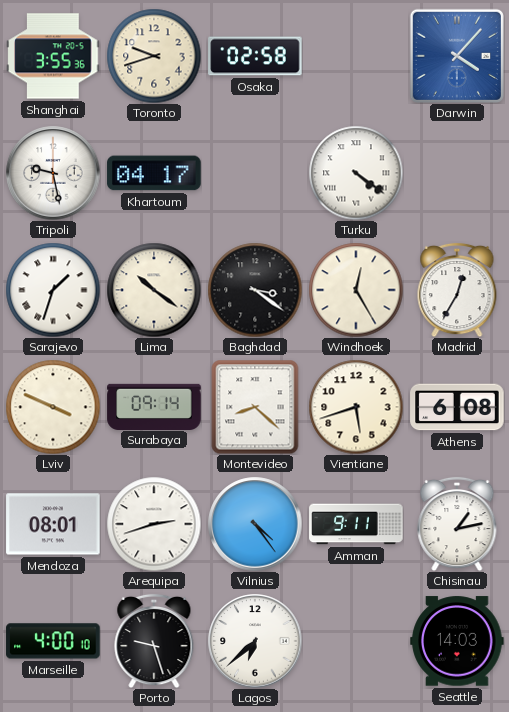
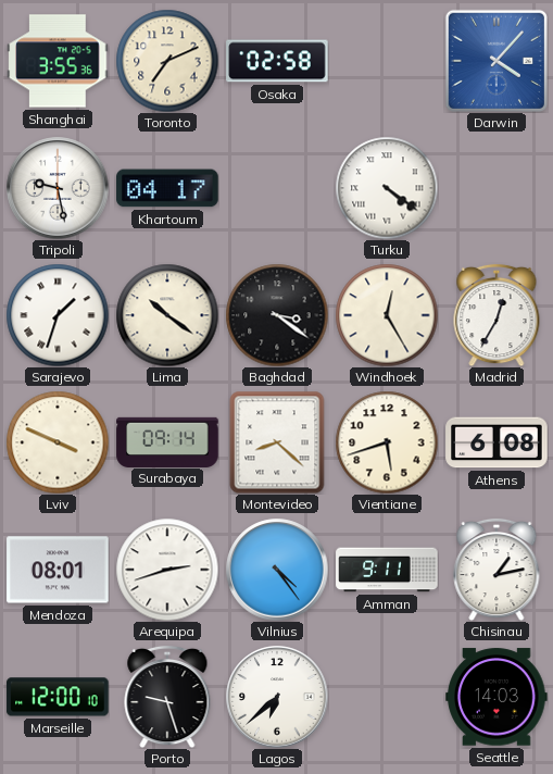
Toronto: 9:42 -> 7:11
Marseille: 4:00 -> 12:00
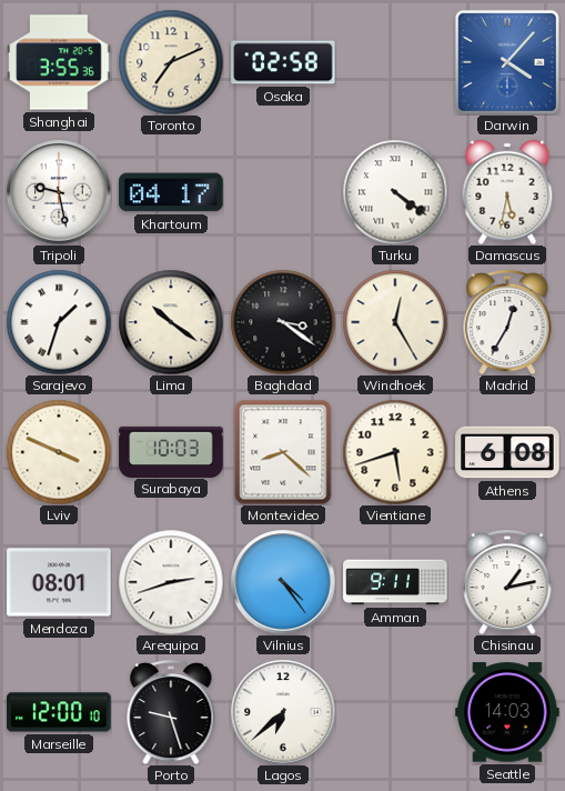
Damascus: none -> 5:32
Surabaya: 09:14 -> 10:03
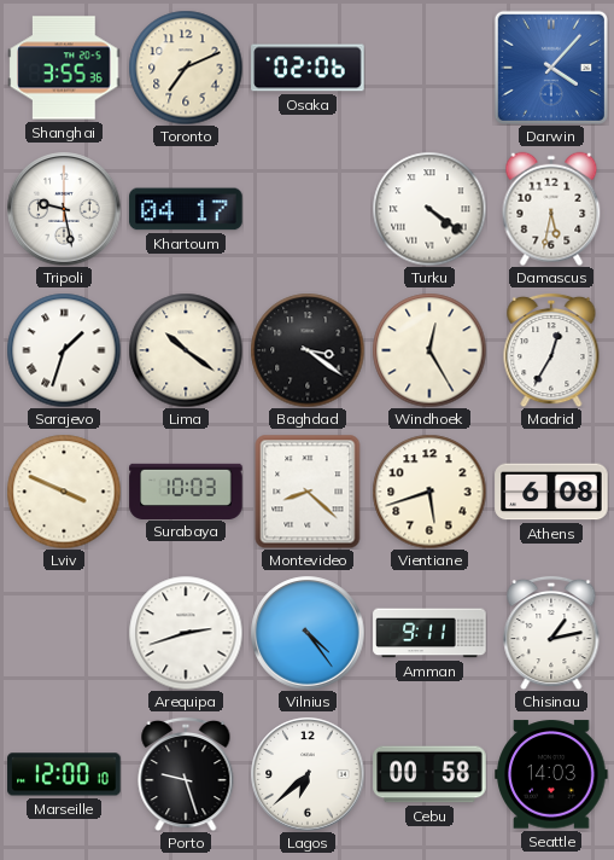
Osaka: 02:58 -> 02:06
Mendoza: 08:01 -> none
Cebu: none -> 00:58
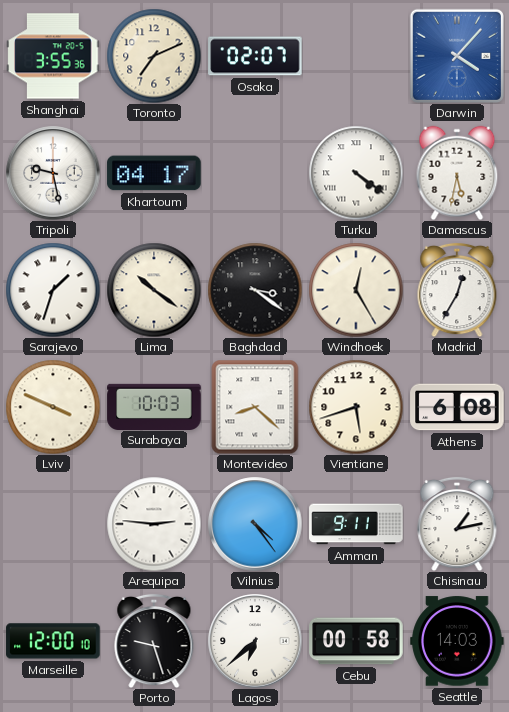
Osaka: 02:06 -> 02:07
Arequipa: 2:42 -> 2:46
